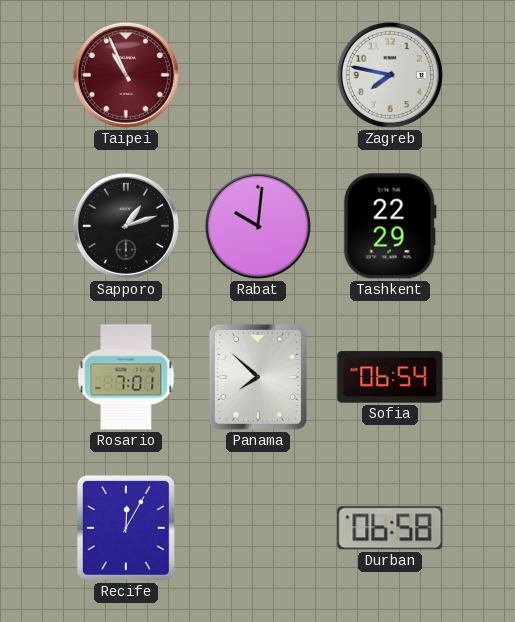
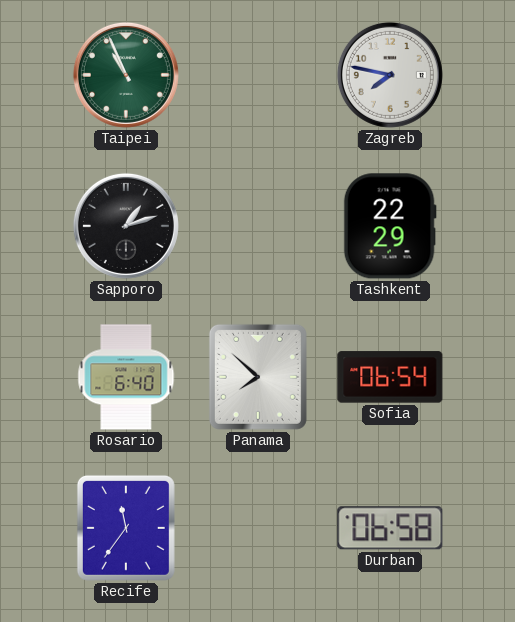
Taipei dial: burgundy -> green
Rabat: 10:01 -> none
Rosario: 7:01 -> 6:40
Recife: 12:05 -> 11:36
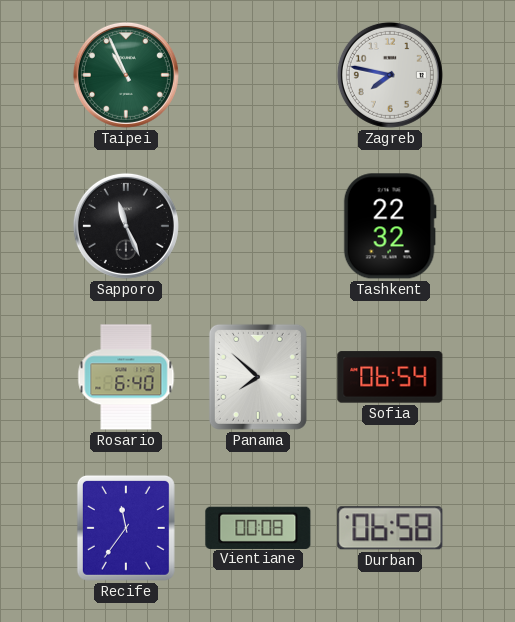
Sapporo: 1:12 -> 11:26
Tashkent: 22:29 -> 22:32
Vientiane: none -> 00:08
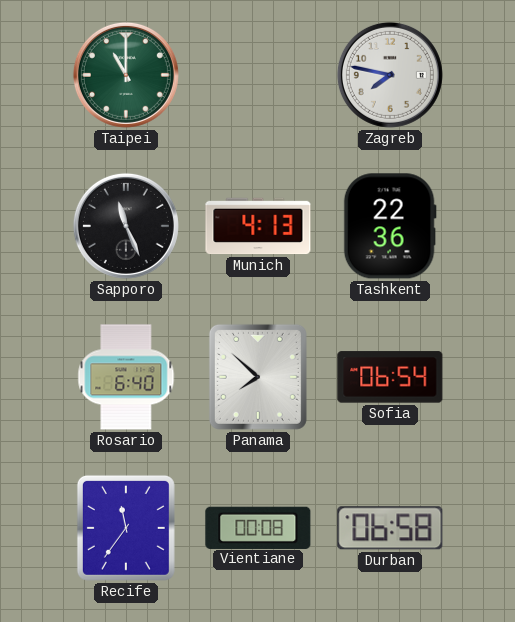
Taipei: 10:56 -> 11:00
Munich: none -> 4:13
Tashkent: 22:32 -> 22:36
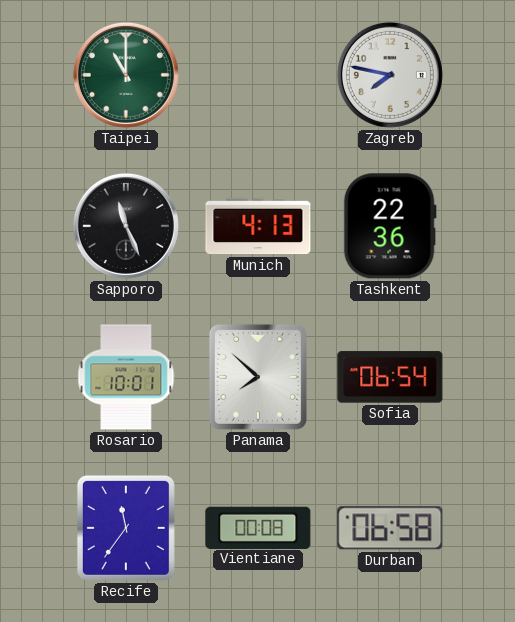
Rosario: 6:40 -> 10:01
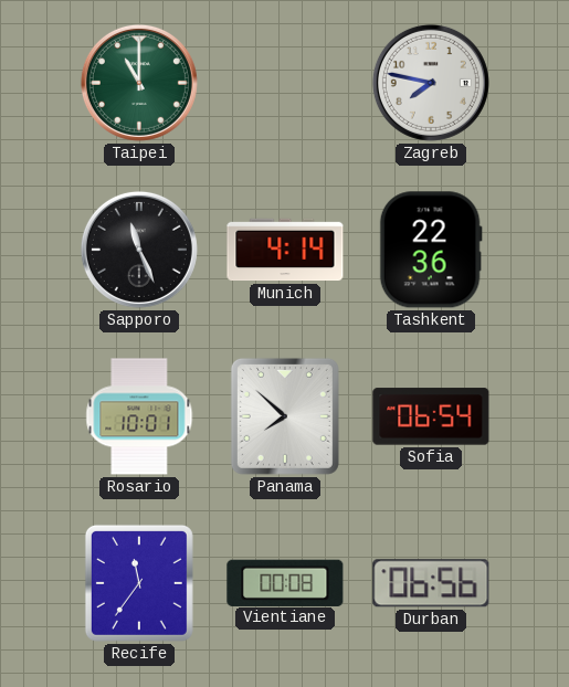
Munich: 4:13 -> 4:14
Durban: 06:58 -> 06:56
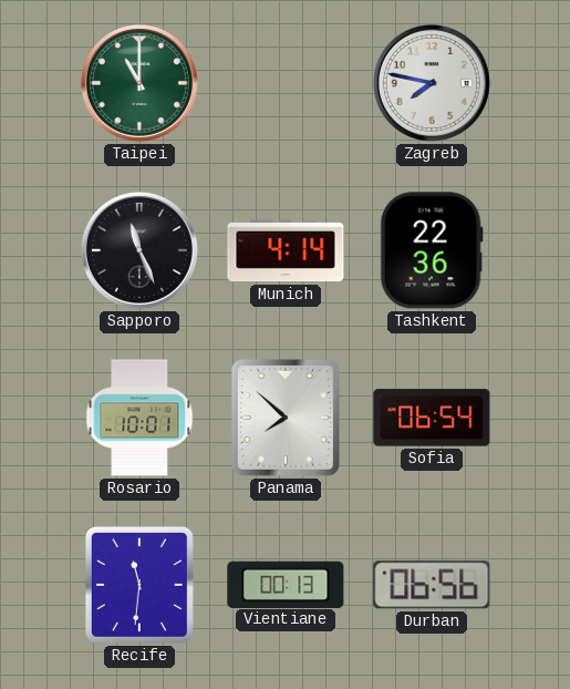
Recife: 11:36 -> 11:31
Vientiane: 00:08 -> 00:13
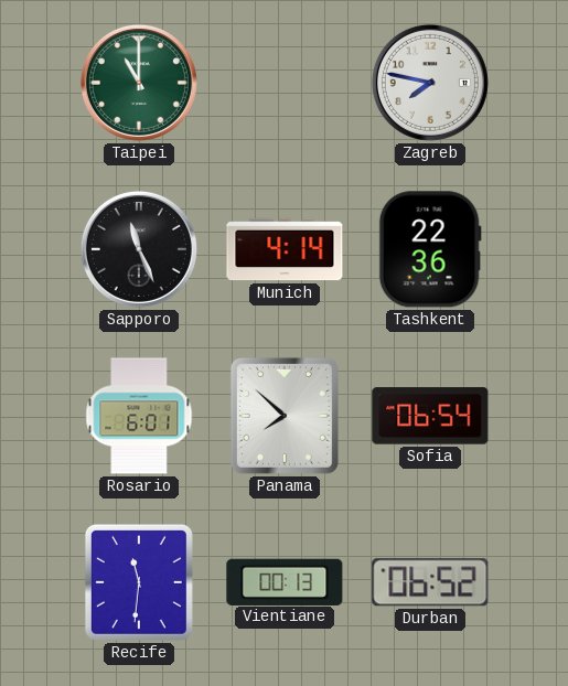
Rosario: 10:01 -> 6:01
Durban: 06:56 -> 06:52
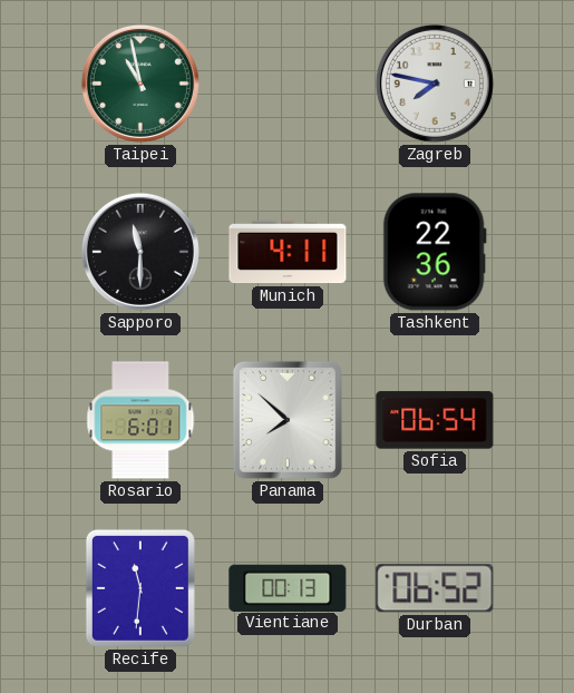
Taipei: 11:00 -> 10:58
Sapporo: 11:26 -> 11:30
Munich: 4:14 -> 4:11
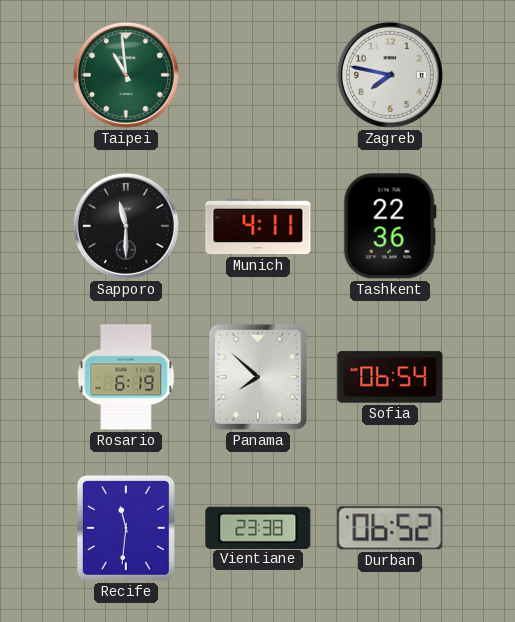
Taipei: 10:58 -> 10:59
Rosario: 6:01 -> 6:19
Vientiane: 00:13 -> 23:38
